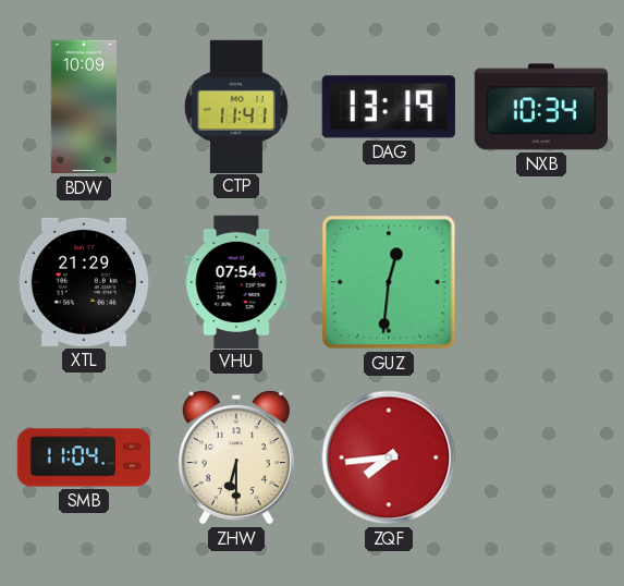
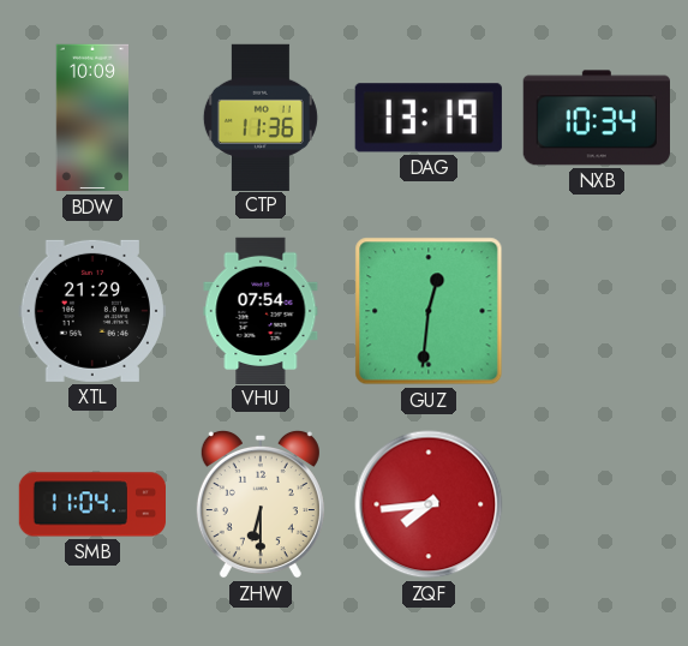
CTP: 11:41 -> 11:36
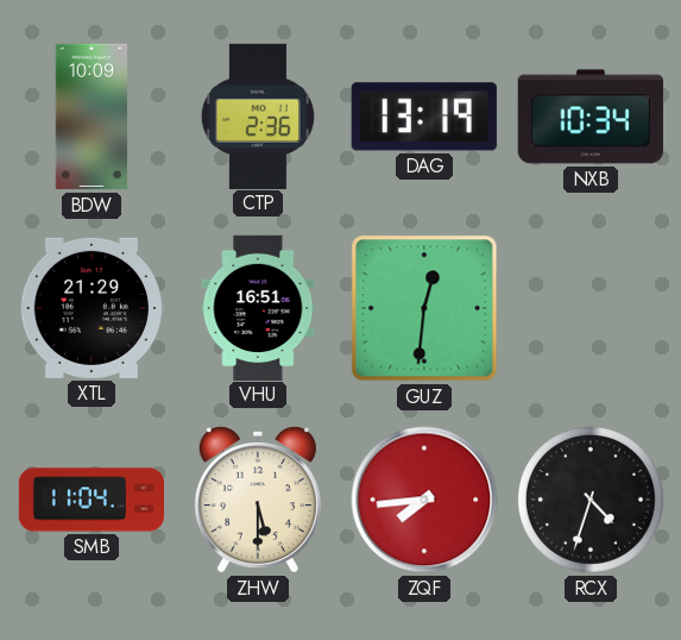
CTP: 11:36 -> 2:36
VHU: 07:54 -> 16:51
ZHW: 6:30 -> 5:30
RCX: none -> 4:33
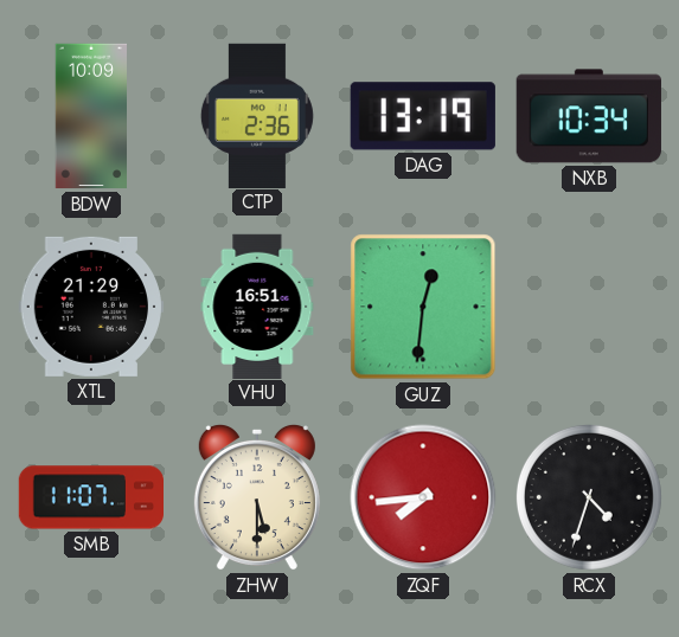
SMB: 11:04 -> 11:07
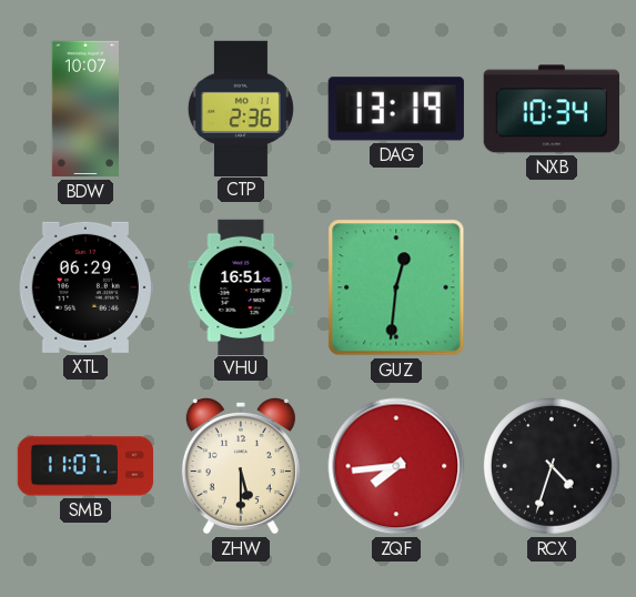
BDW: 10:09 -> 10:07
XTL: 21:29 -> 06:29
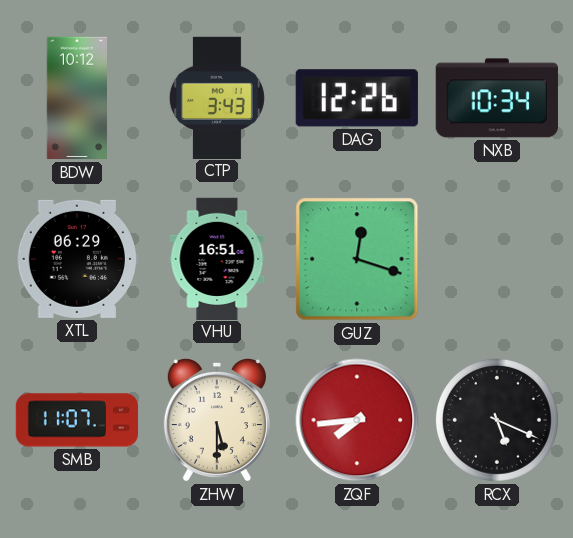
BDW: 10:07 -> 10:12
CTP: 2:36 -> 3:43
DAG: 13:19 -> 12:26
GUZ: 12:31 -> 12:18
RCX: 4:33 -> 5:19
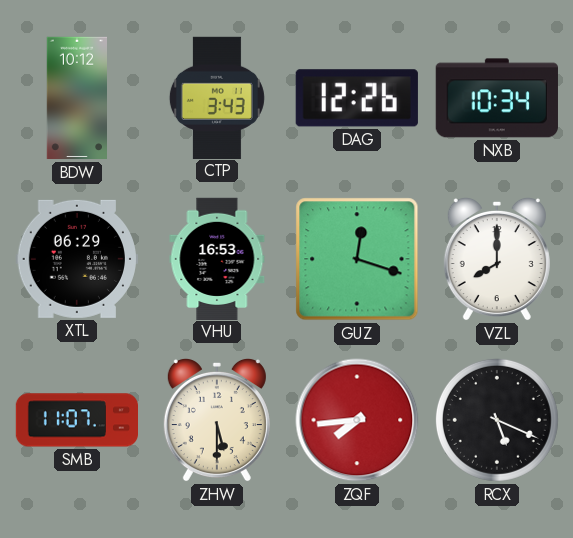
VHU: 16:51 -> 16:53
VZL: none -> 8:00
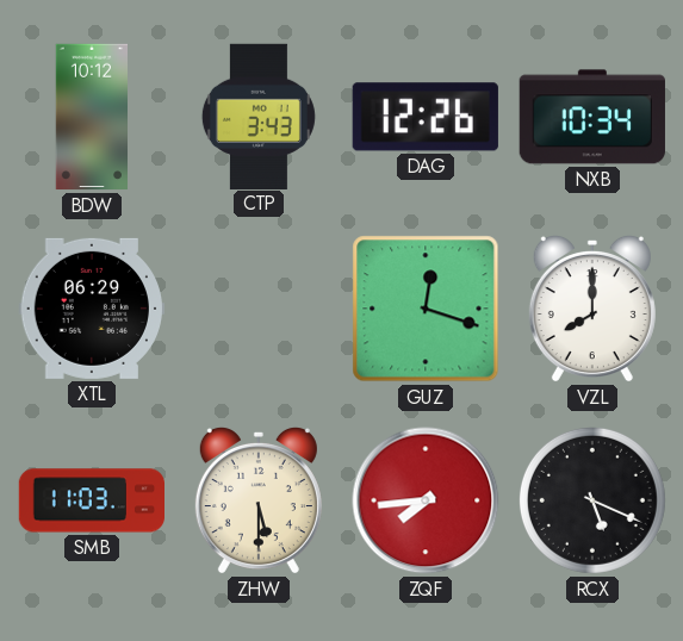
VHU: 16:53 -> none
SMB: 11:07 -> 11:03
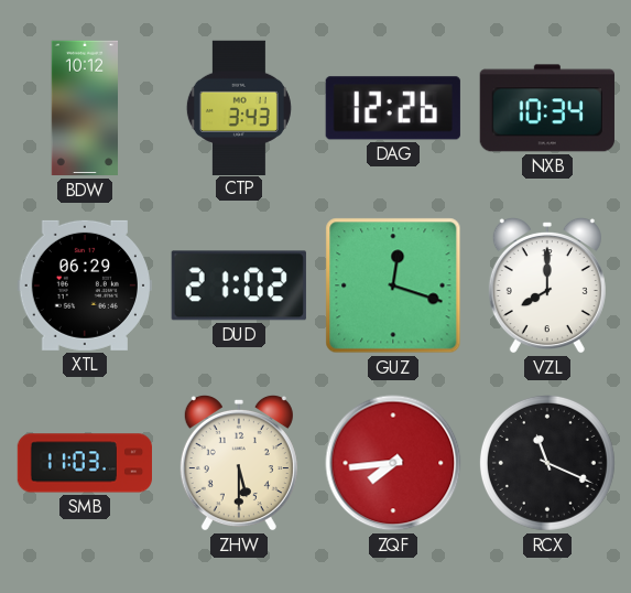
DUD: none -> 21:02
RCX: 5:19 -> 11:19
